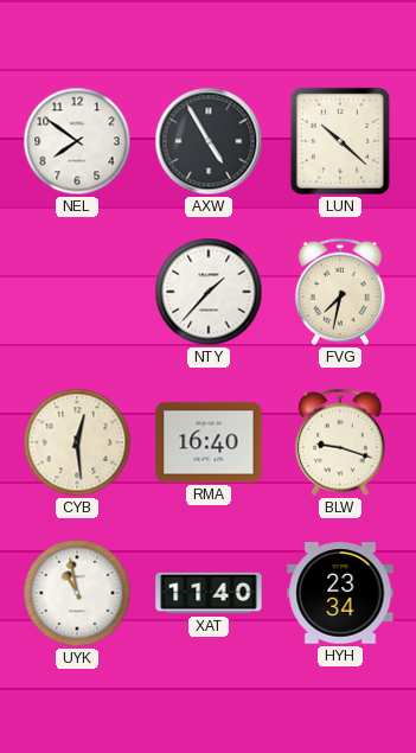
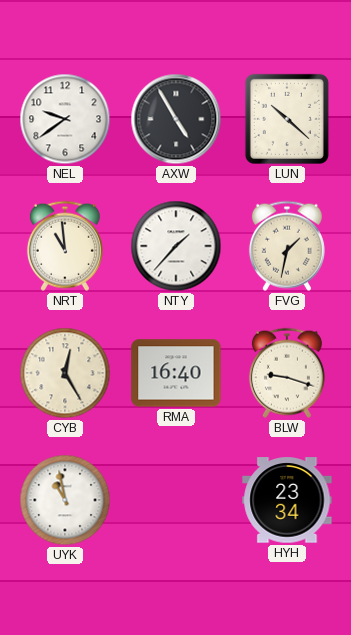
NEL: 7:51 -> 9:39
NRT: none -> 10:59
FVG: 7:32 -> 1:32
CYB: 12:29 -> 12:25
XAT: 11:40 -> none
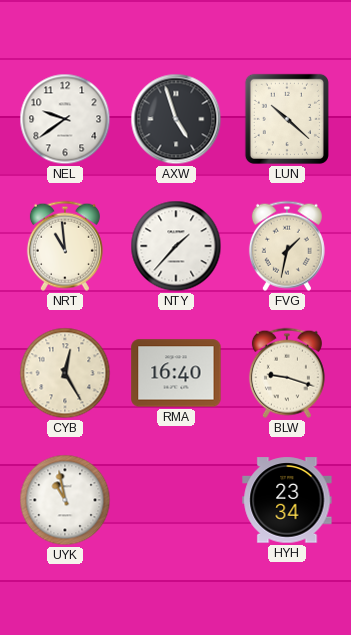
AXW: 4:55 -> 4:57
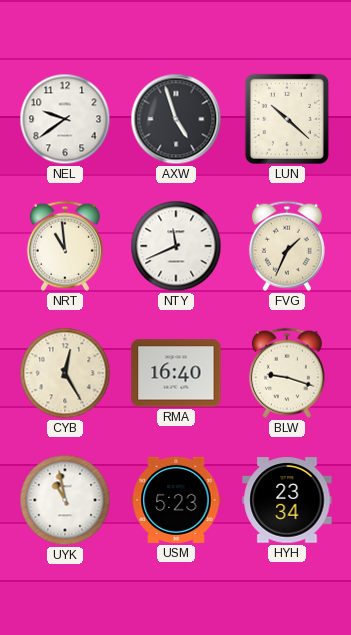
NTY: 1:37 -> 11:41
FVG: 1:32 -> 1:34
USM: none -> 5:23
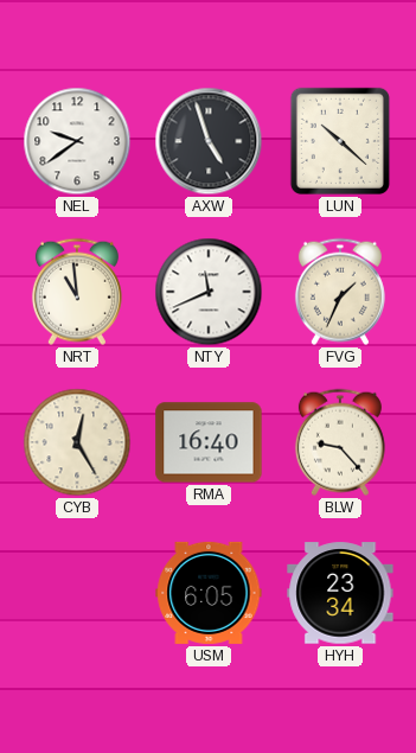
BLW: 9:18 -> 9:23
UYK: 10:58 -> none
USM: 5:23 -> 6:05
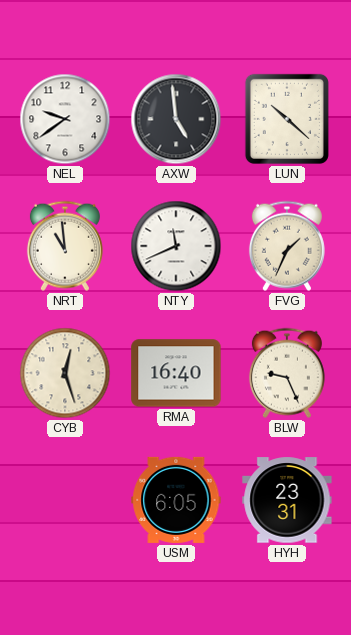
AXW: 4:57 -> 4:59
CYB: 12:25 -> 12:27
BLW: 9:23 -> 9:26
HYH: 23:34 -> 23:31
